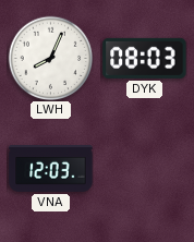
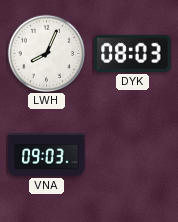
VNA: 12:03 -> 09:03
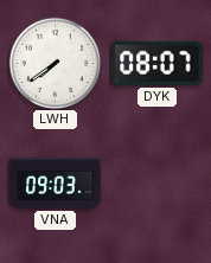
LWH: 8:04 -> 7:39
DYK: 08:03 -> 08:07
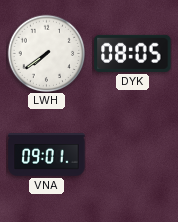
DYK: 08:07 -> 08:05
VNA: 09:03 -> 09:01
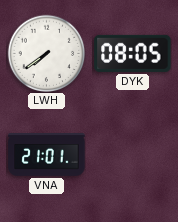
VNA: 09:01 -> 21:01
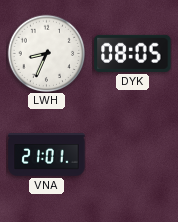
LWH: 7:39 -> 8:34
